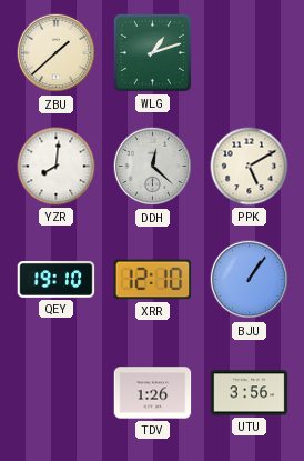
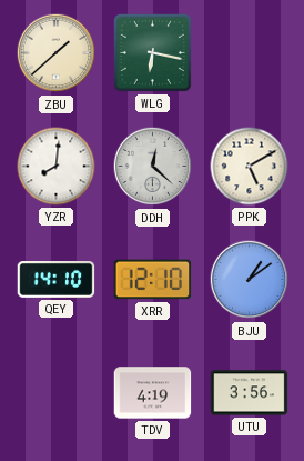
WLG: 1:12 -> 6:17
QEY: 19:10 -> 14:10
BJU: 1:06 -> 1:09
TDV: 1:26 -> 4:19
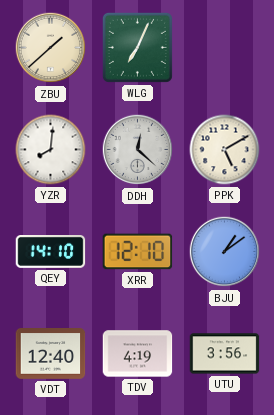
WLG: 6:17 -> 7:04
VDT: none -> 12:40
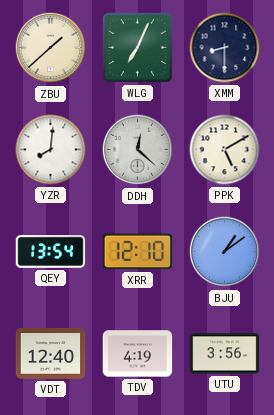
XMM: none -> 8:30
QEY: 14:10 -> 13:54
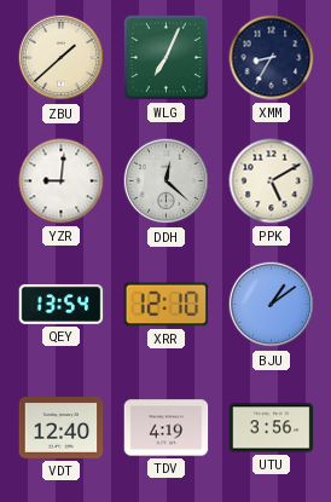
XMM: 8:30 -> 8:35
YZR: 8:01 -> 9:01
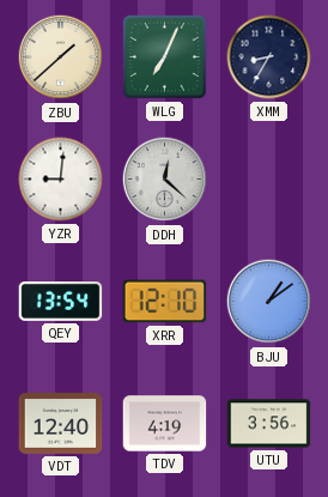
PPK: 5:10 -> none
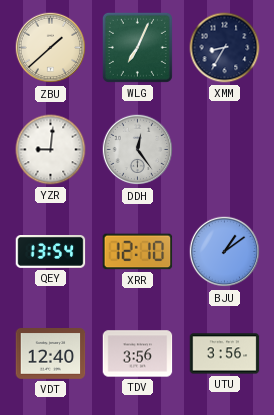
DDH: 12:22 -> 12:24
TDV: 4:19 -> 3:56
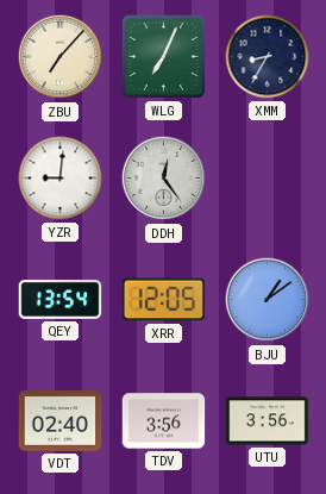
ZBU: 1:38 -> 7:07
XRR: 12:10 -> 12:05
VDT: 12:40 -> 02:40
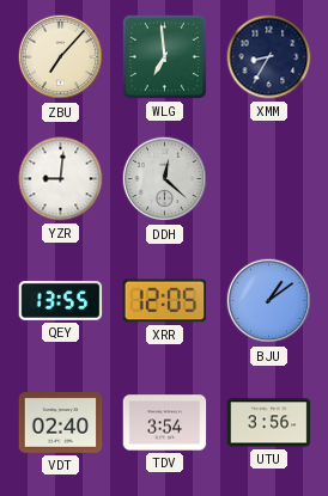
WLG: 7:04 -> 6:59
DDH: 12:24 -> 12:22
QEY: 13:54 -> 13:55
TDV: 3:56 -> 3:54
